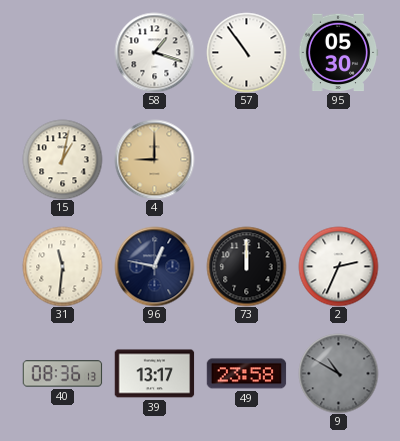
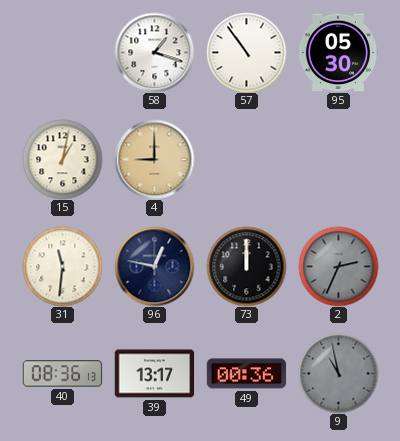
2 dial: white -> grey
49: 23:58 -> 00:36
9: 10:50 -> 10:58
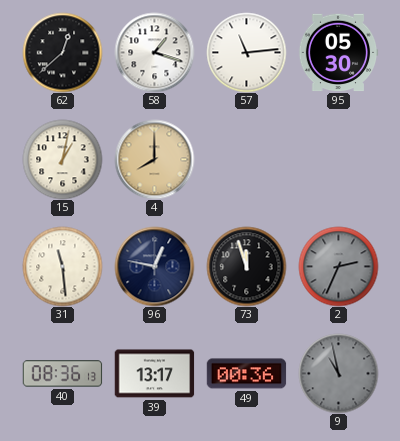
62: none -> 12:38
57: 10:54 -> 11:14
4: 9:00 -> 8:00
31: 11:31 -> 11:29
73: 12:00 -> 11:57
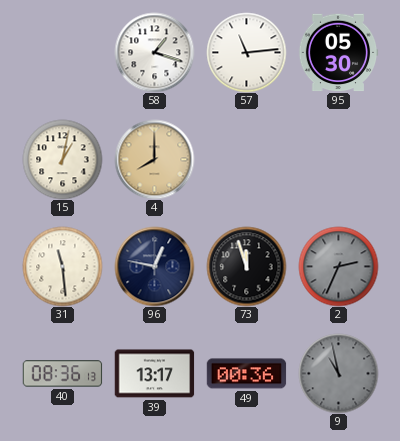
62: 12:38 -> none
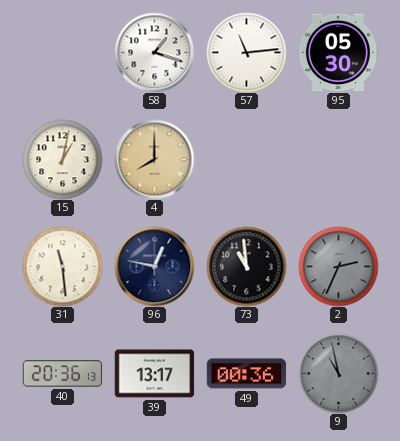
73: 11:57 -> 10:59
40: 08:36 -> 20:36
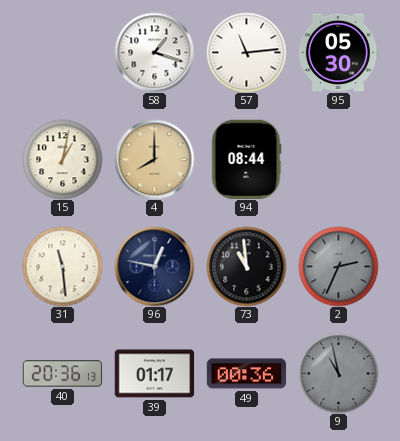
94: none -> 08:44
39: 13:17 -> 01:17
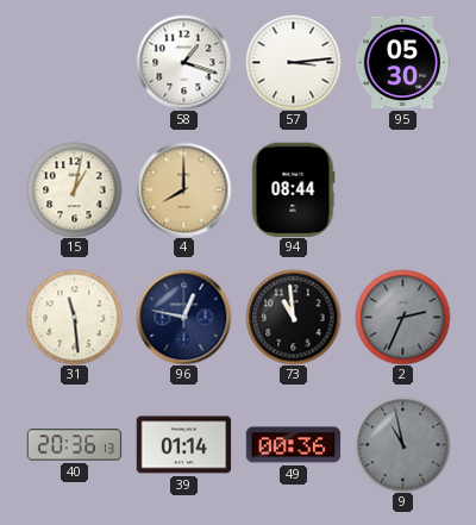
57: 11:14 -> 3:14
39: 01:17 -> 01:14
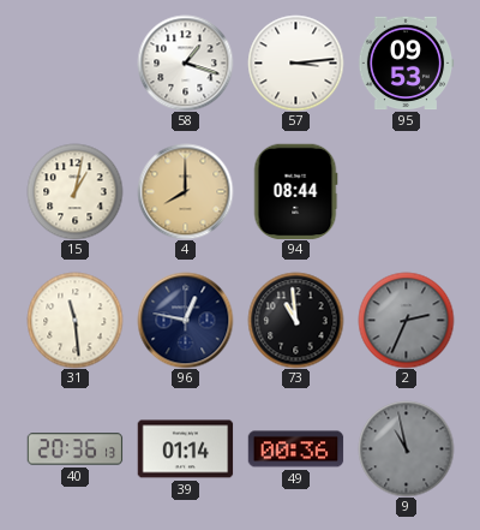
95: 05:30 -> 09:53
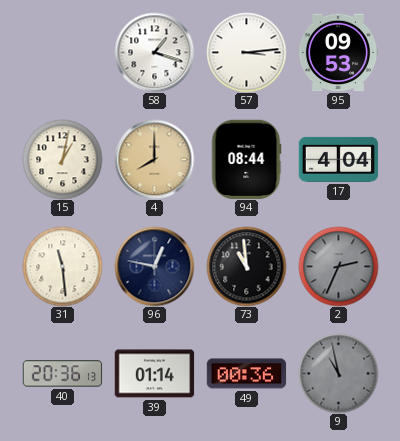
17: none -> 4:04
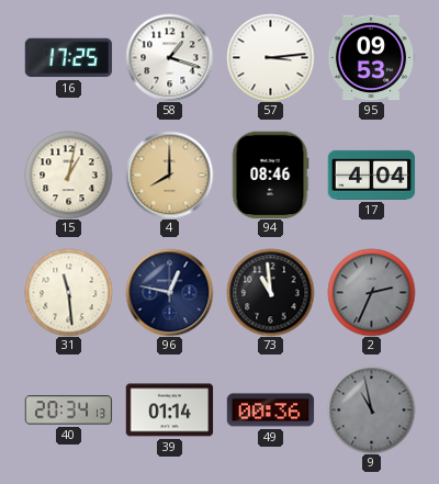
16: none -> 17:25
94: 08:44 -> 08:46
40: 20:36 -> 20:34
